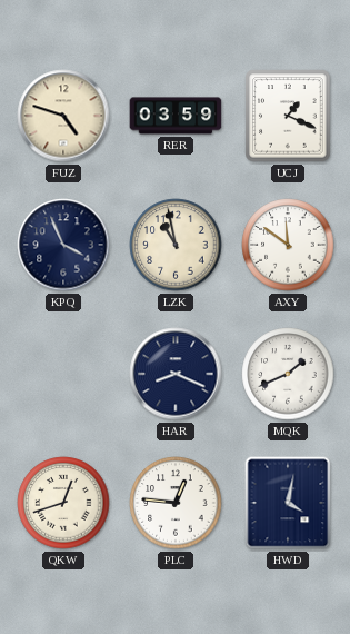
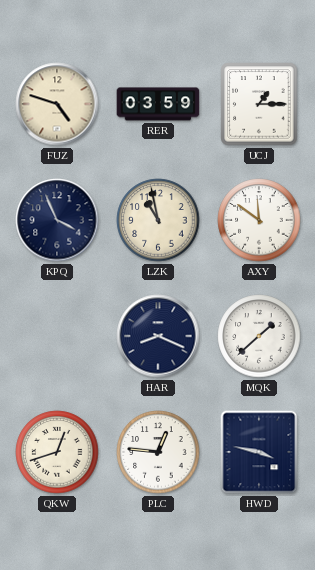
UCJ: 1:19 -> 1:15
MQK: 1:41 -> 1:38
HWD: 4:02 -> 3:47
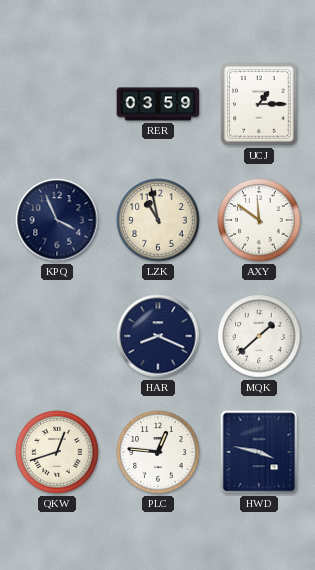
FUZ: 4:48 -> none
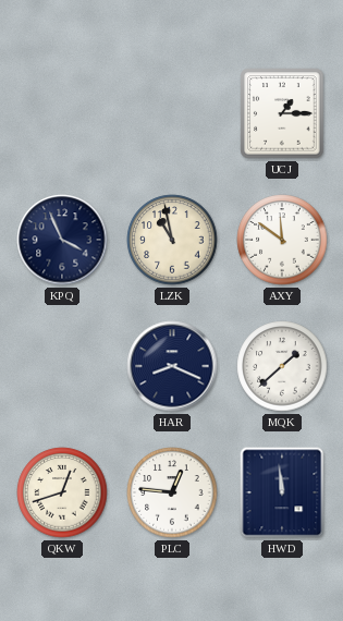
RER: 03:59 -> none
HWD: 3:47 -> 11:59
